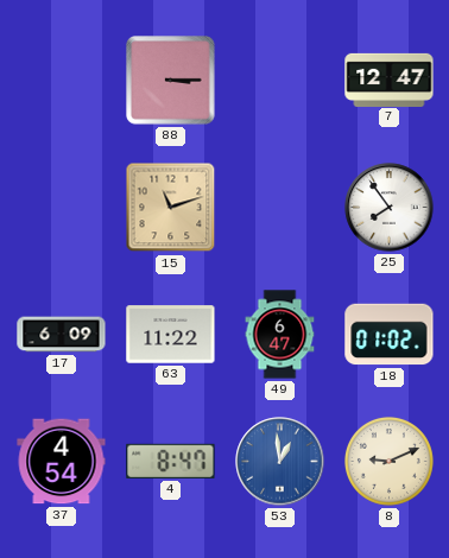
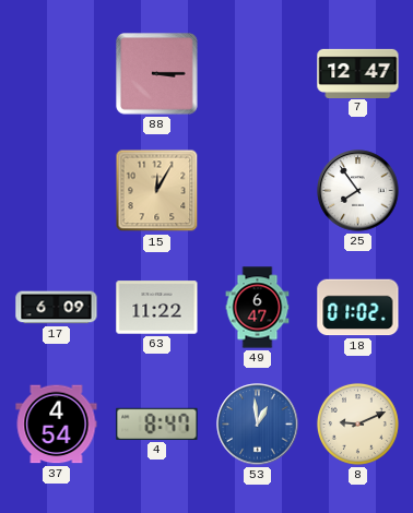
15: 11:12 -> 12:05
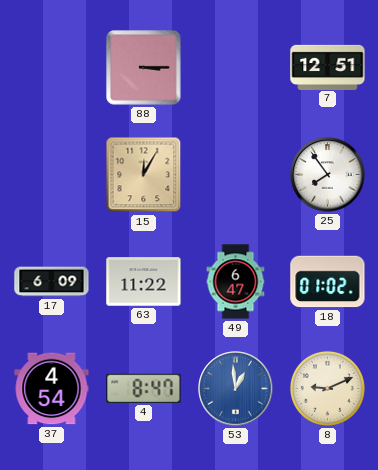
7: 12:47 -> 12:51
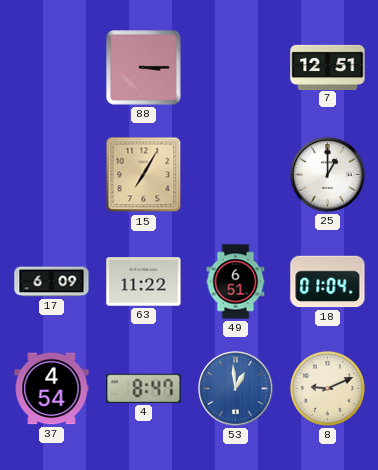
15: 12:05 -> 7:05
25: 7:54 -> 1:00
49: 6:47 -> 6:51
18: 01:02 -> 01:04
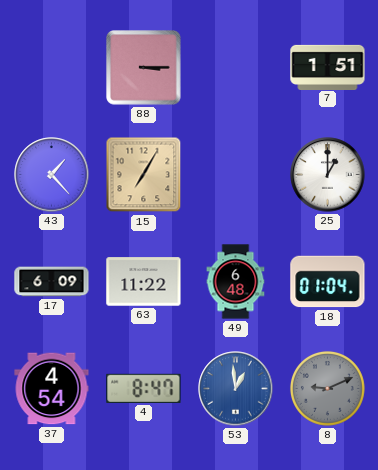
7: 12:51 -> 1:51
43: none -> 1:23
49: 6:51 -> 6:48
8 dial: cream -> grey
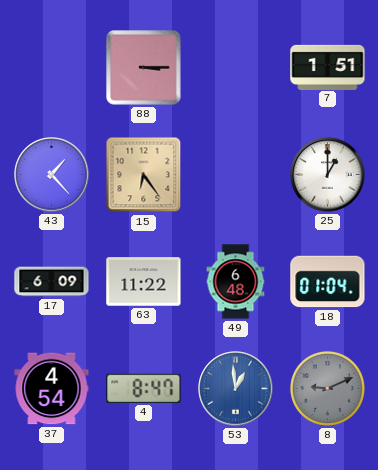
15: 7:05 -> 6:24
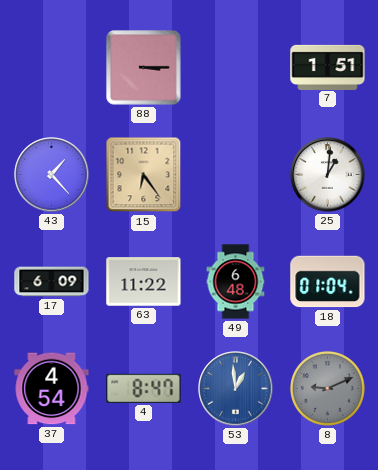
25: 1:00 -> 1:01
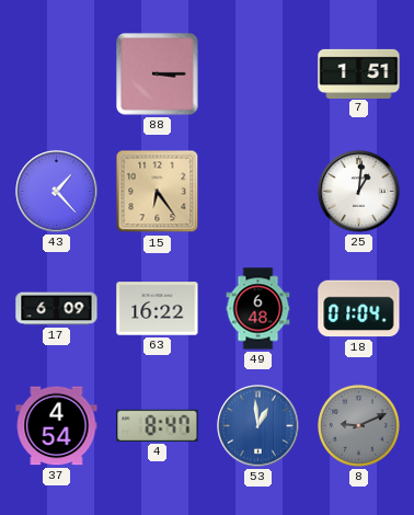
63: 11:22 -> 16:22
